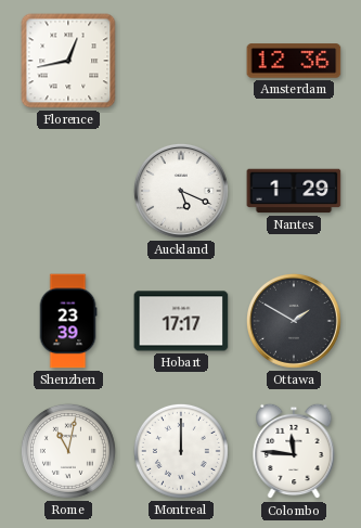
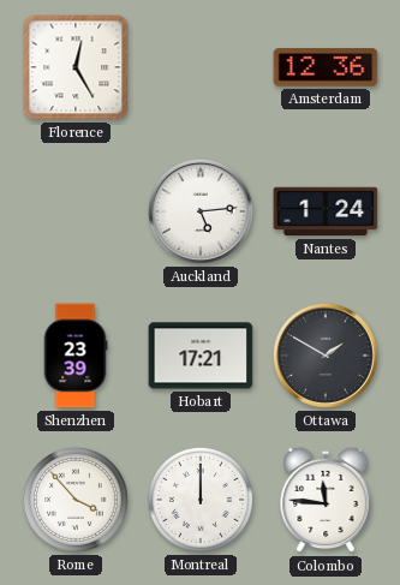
Florence: 12:43 -> 12:25
Auckland: 5:19 -> 5:14
Nantes: 1:29 -> 1:24
Hobart: 17:17 -> 17:21
Rome: 11:02 -> 3:53
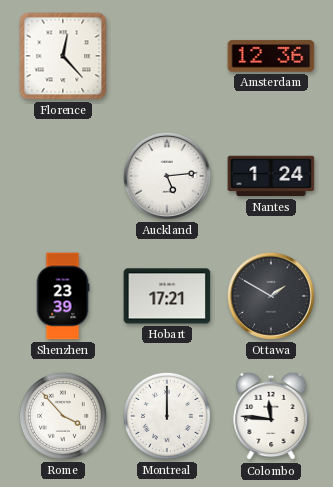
Florence: 12:25 -> 12:23
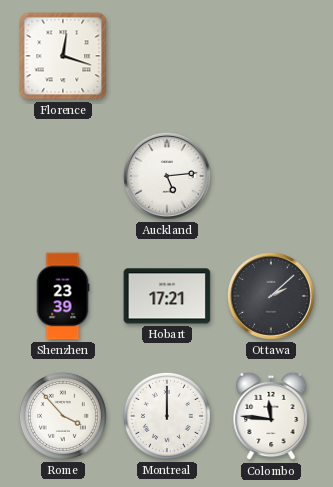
Florence: 12:23 -> 12:18
Amsterdam: 12:36 -> none
Nantes: 1:24 -> none
Ottawa: 1:50 -> 2:08
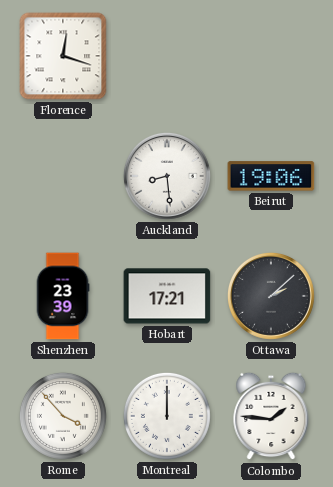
Auckland: 5:14 -> 8:29
Beirut: none -> 19:06
Colombo: 11:46 -> 1:46
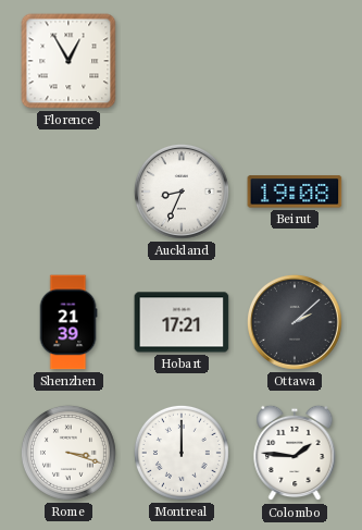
Florence: 12:18 -> 12:55
Auckland: 8:29 -> 8:34
Beirut: 19:06 -> 19:08
Shenzhen: 23:39 -> 21:39
Rome: 3:53 -> 3:18
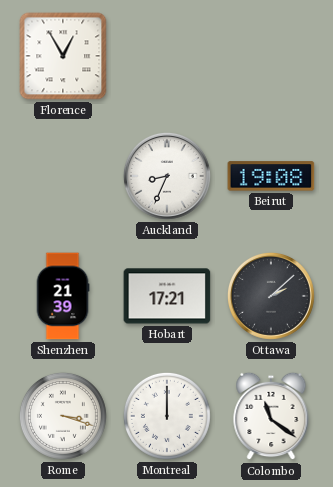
Colombo: 1:46 -> 11:21
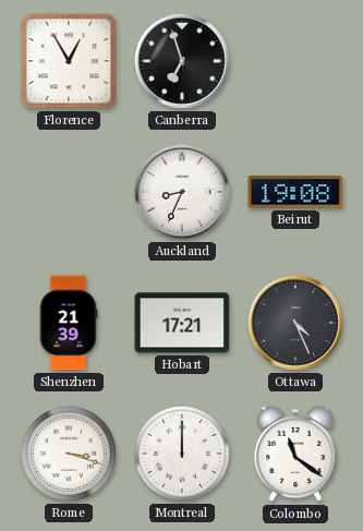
Canberra: none -> 6:57
Ottawa: 2:08 -> 4:26
